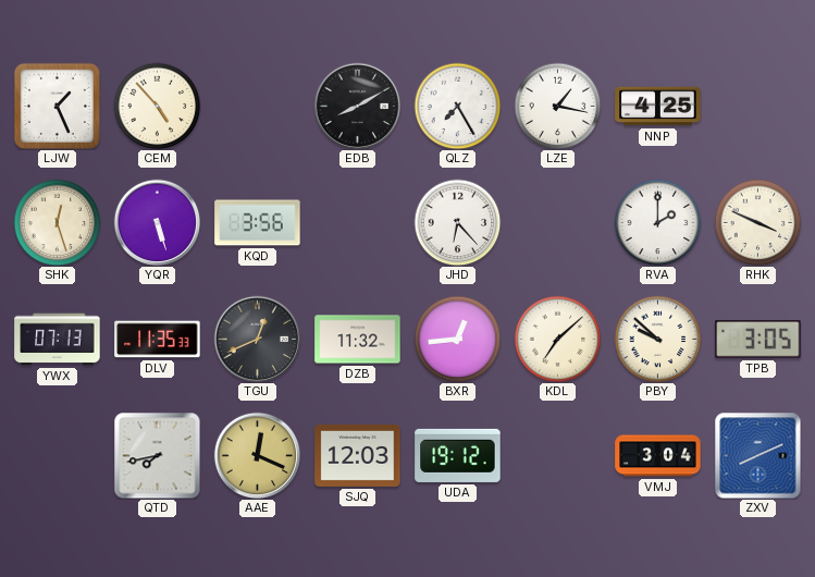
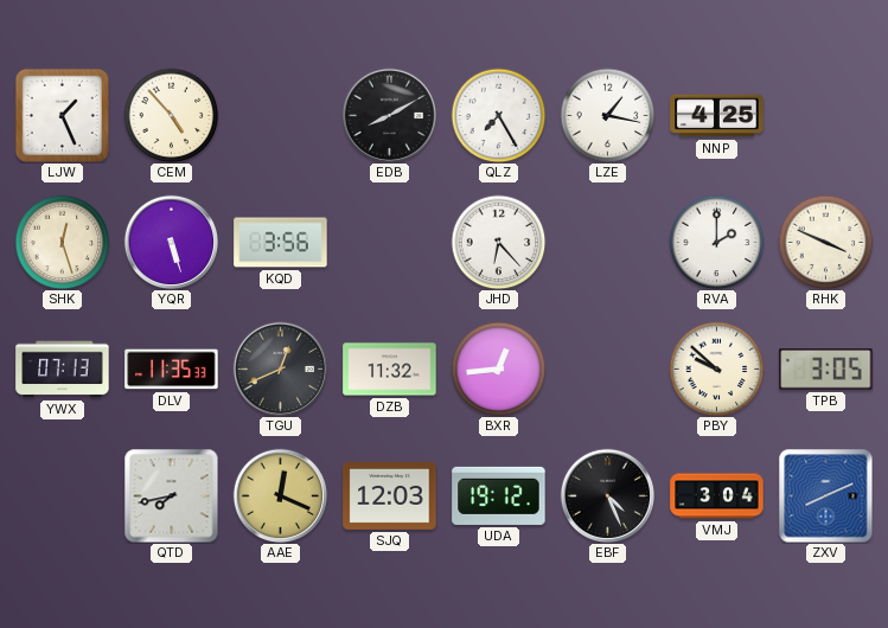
KDL: 7:08 -> none
EBF: none -> 4:26
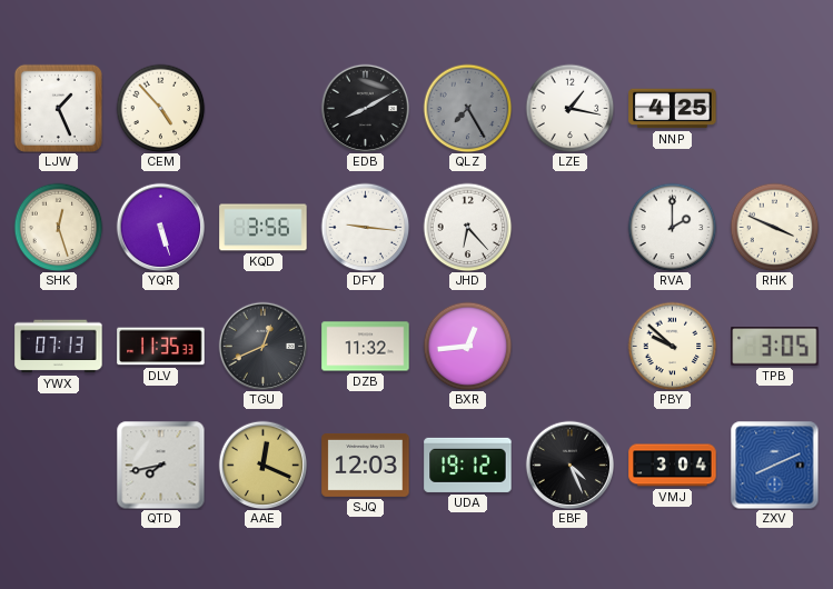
QLZ dial: white -> grey
DFY: none -> 9:16
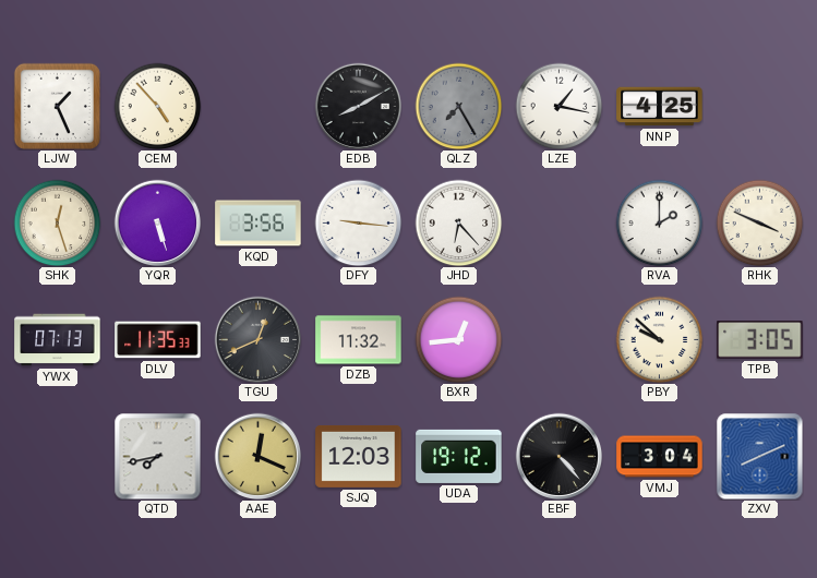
EBF: 4:26 -> 4:23
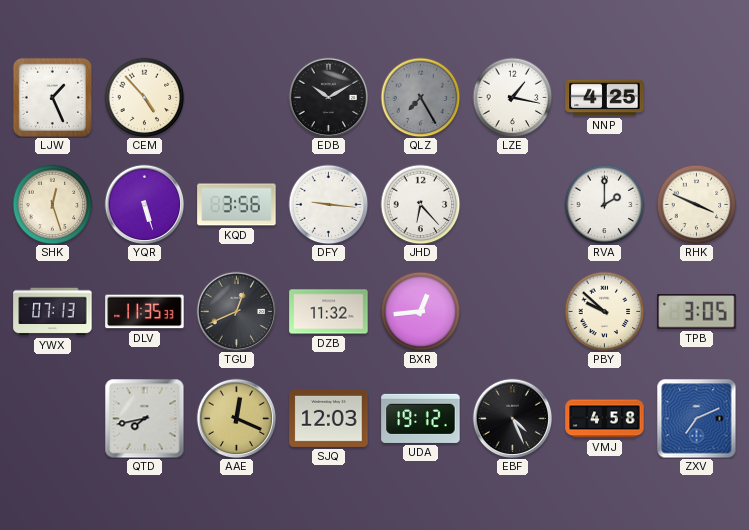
EDB: 8:10 -> 10:10
EBF: 4:23 -> 4:26
VMJ: 3:04 -> 4:58
ZXV: 8:11 -> 7:11
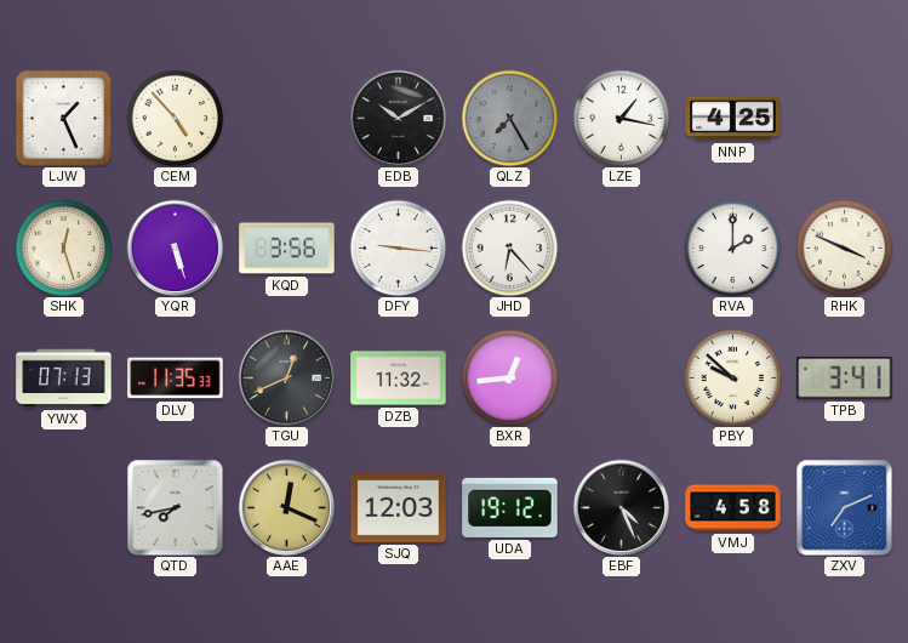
TPB: 3:05 -> 3:41
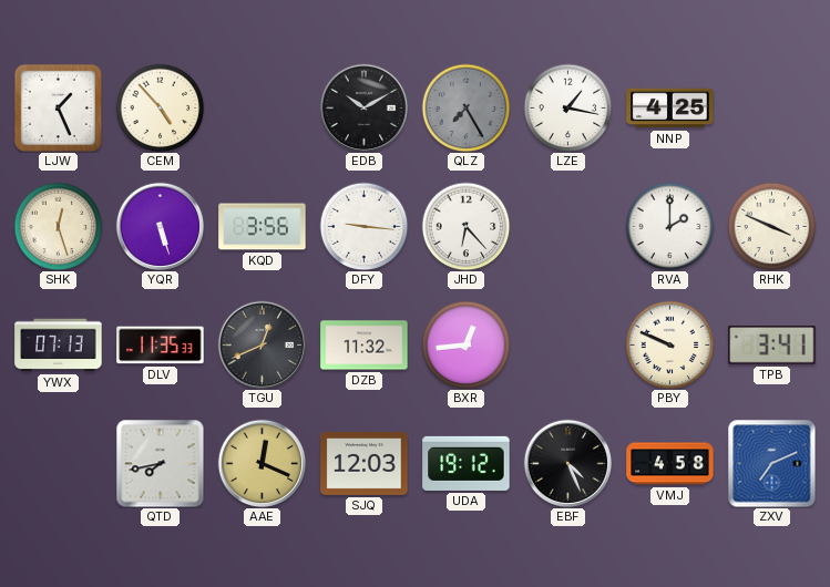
PBY: 9:52 -> 9:49
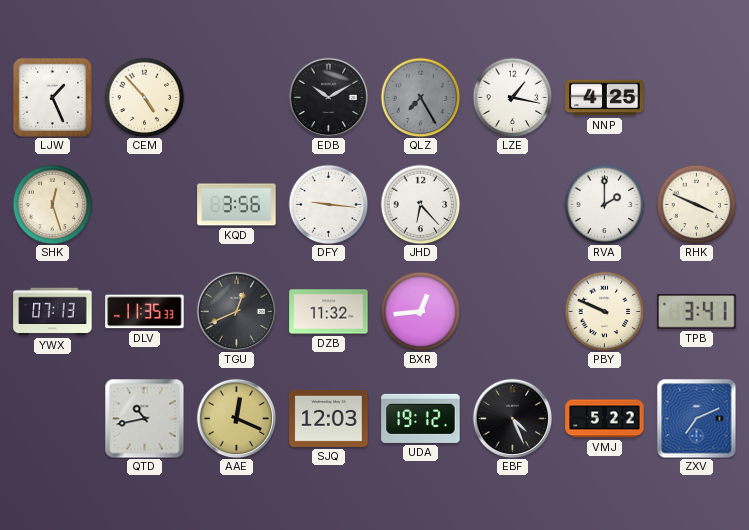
YQR: 5:27 -> none
QTD: 7:43 -> 10:43
VMJ: 4:58 -> 5:22
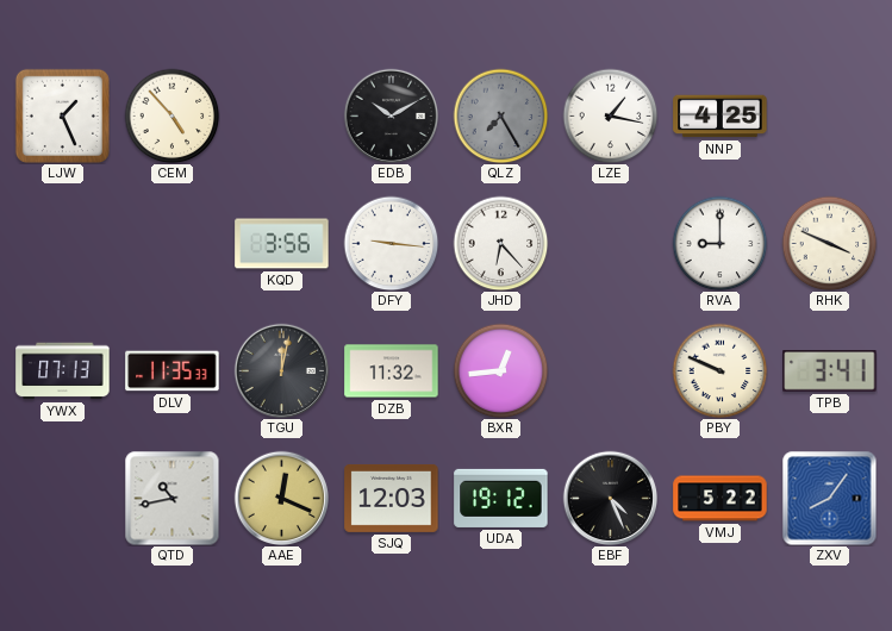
SHK: 12:27 -> none
RVA: 2:00 -> 9:00
TGU: 12:41 -> 12:02
ZXV: 7:11 -> 8:06
